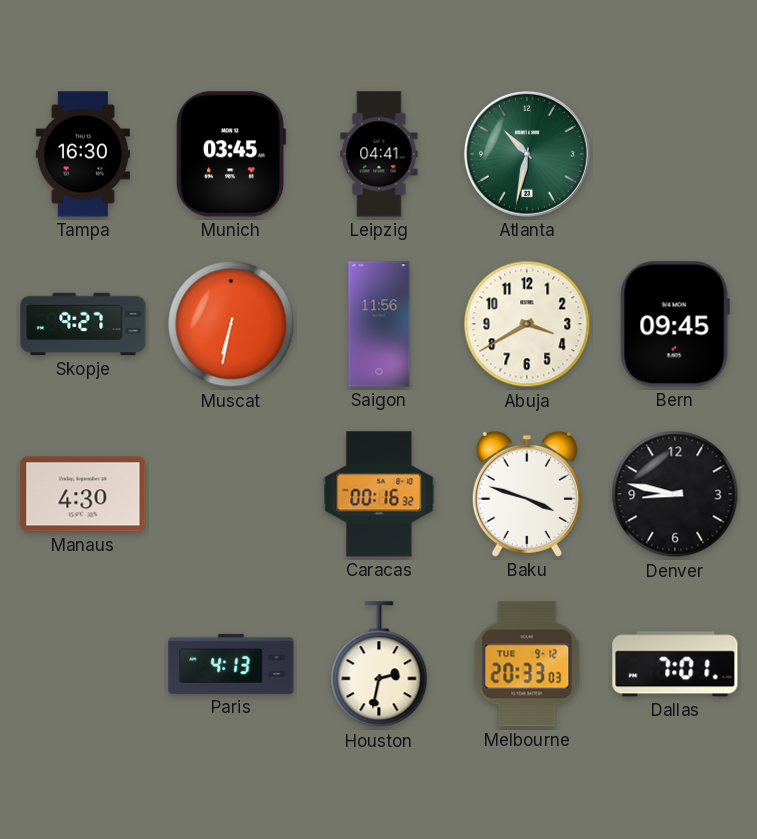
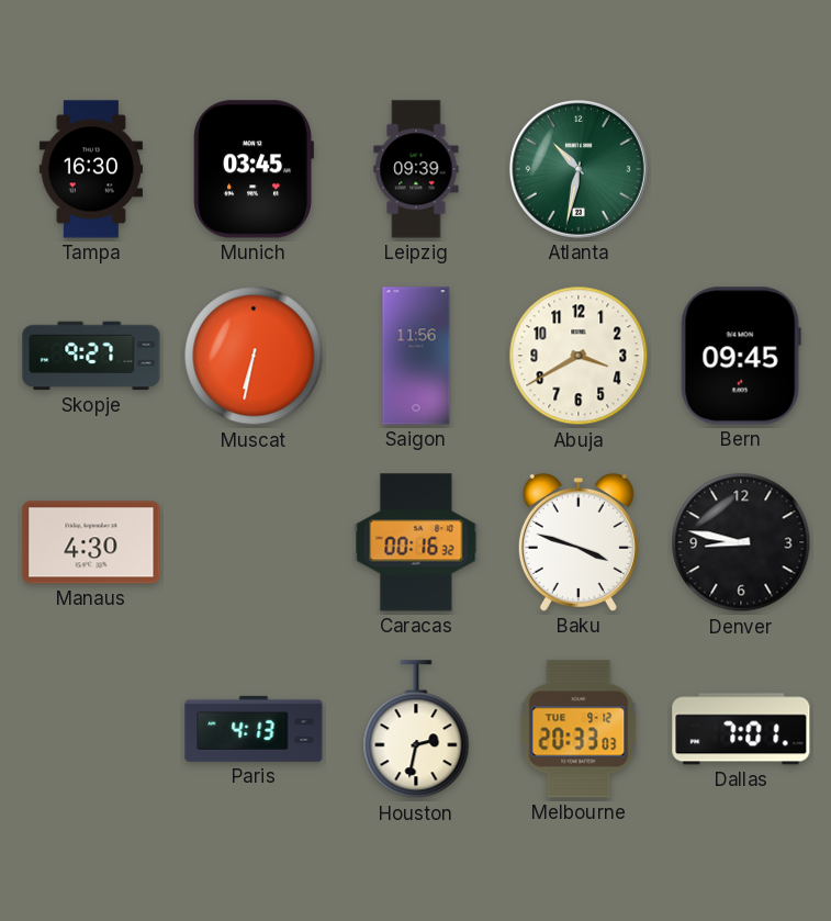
Leipzig: 04:41 -> 09:39
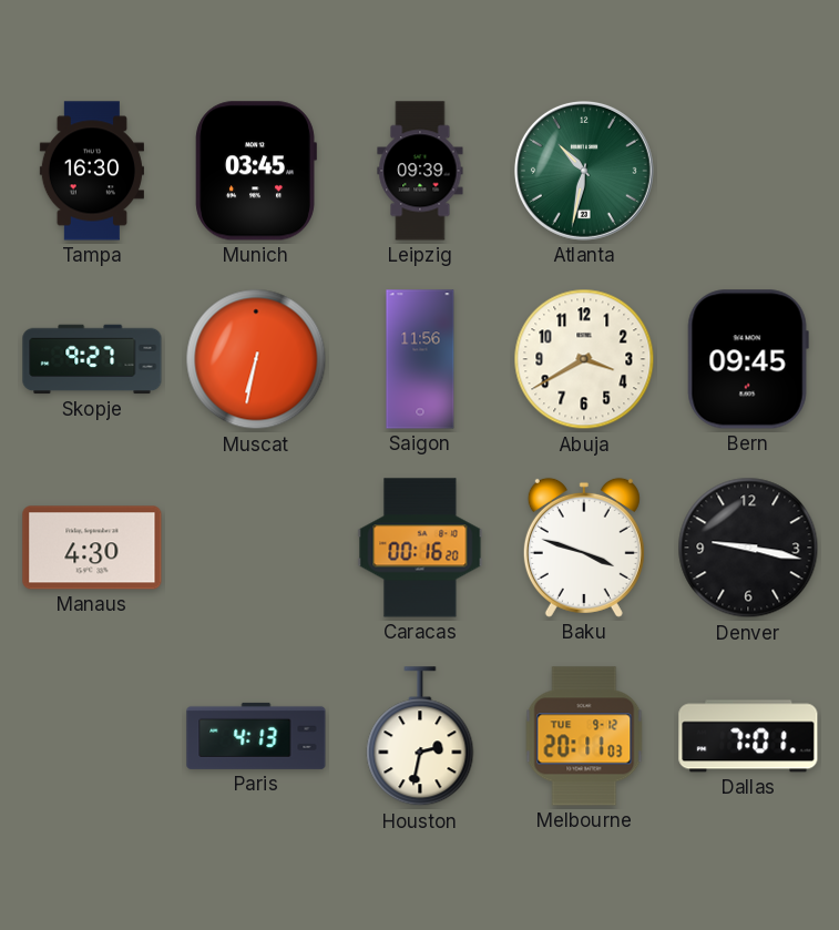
Caracas: 00:16:32 -> 00:16:20
Denver: 8:47 -> 9:17
Melbourne: 20:33 -> 20:11
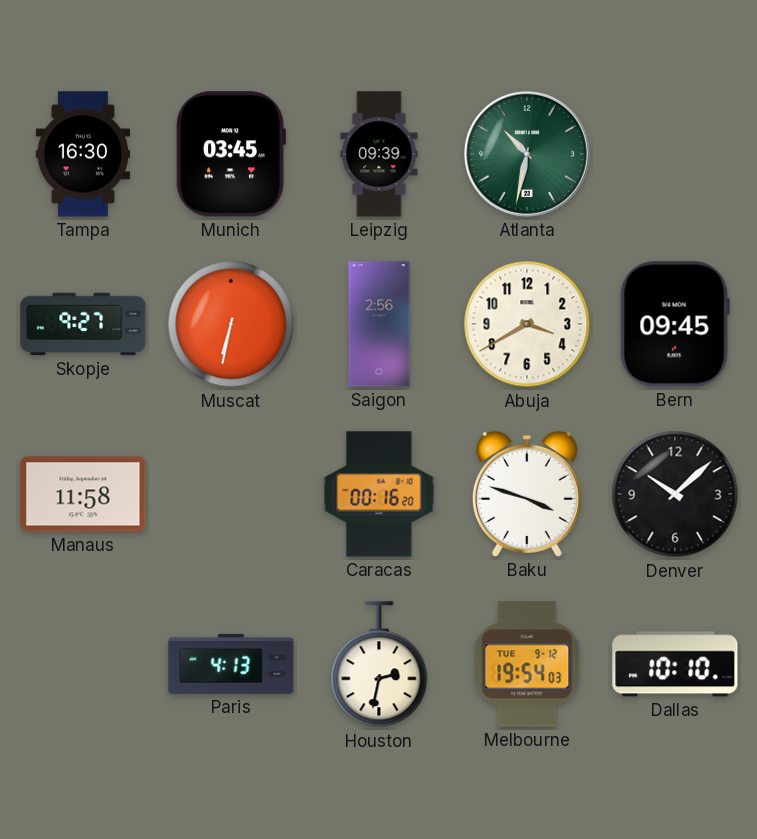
Saigon: 11:56 -> 2:56
Manaus: 4:30 -> 11:58
Denver: 9:17 -> 10:08
Melbourne: 20:11 -> 19:54
Dallas: 7:01 -> 10:10
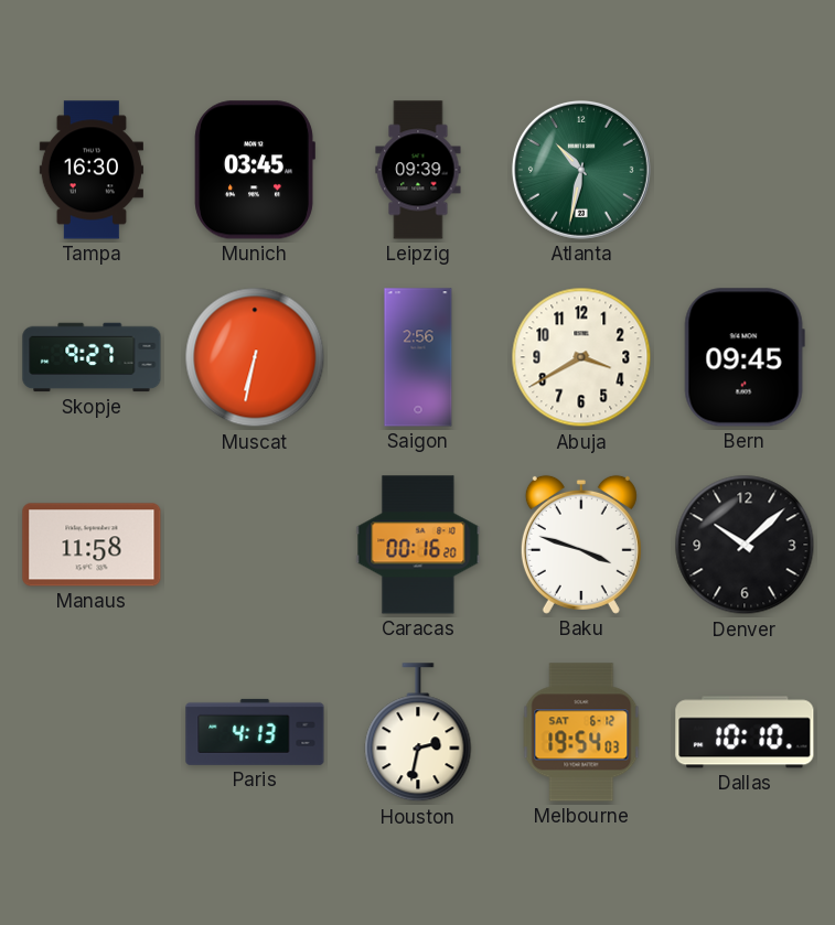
Melbourne date: TUE 9-12 -> SAT 6-12
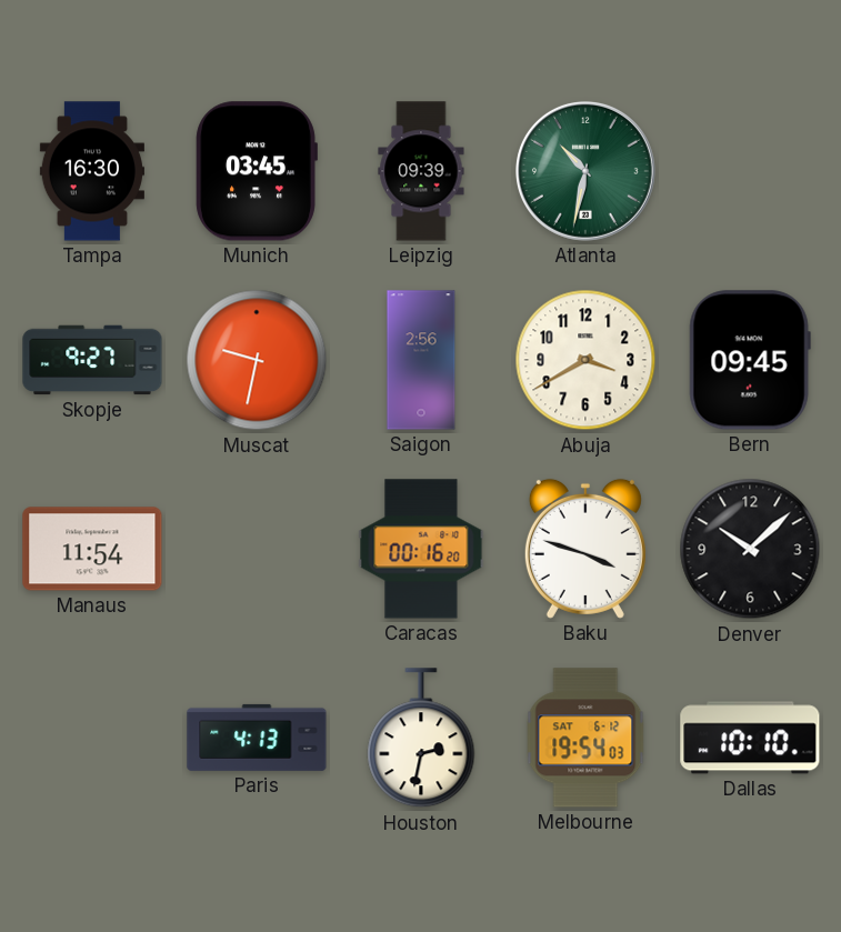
Muscat: 6:32 -> 9:32
Manaus: 11:58 -> 11:54
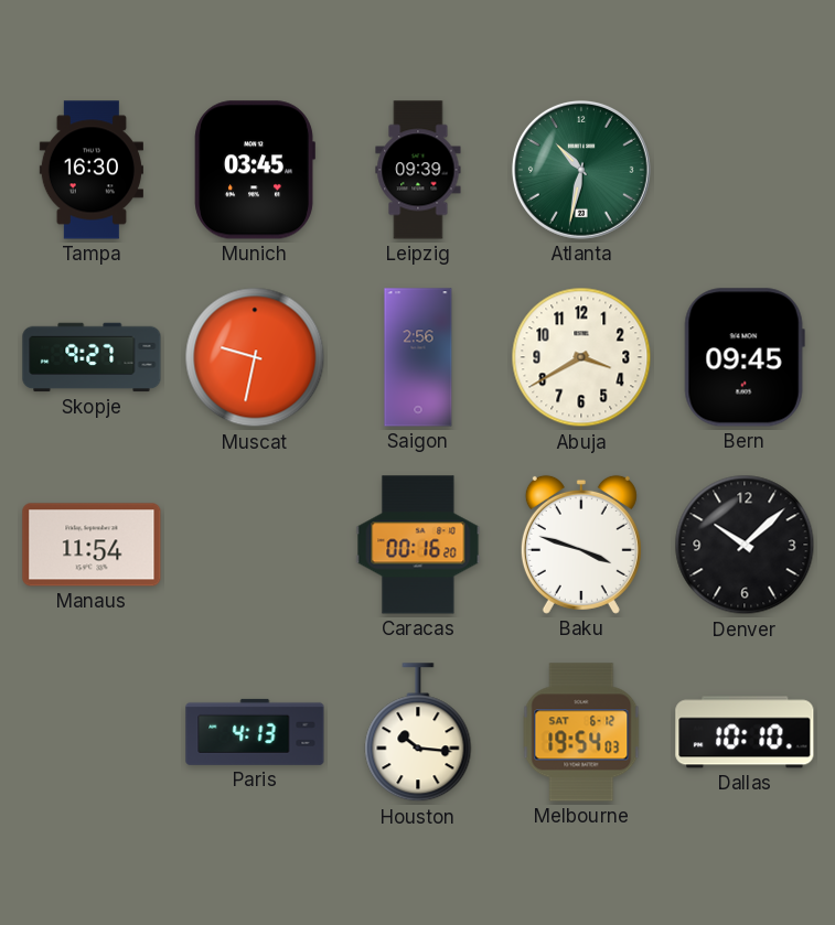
Houston: 2:32 -> 10:16
